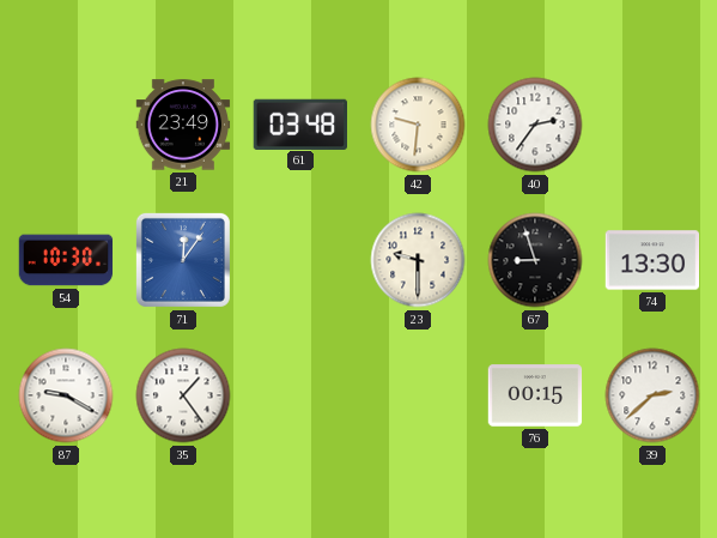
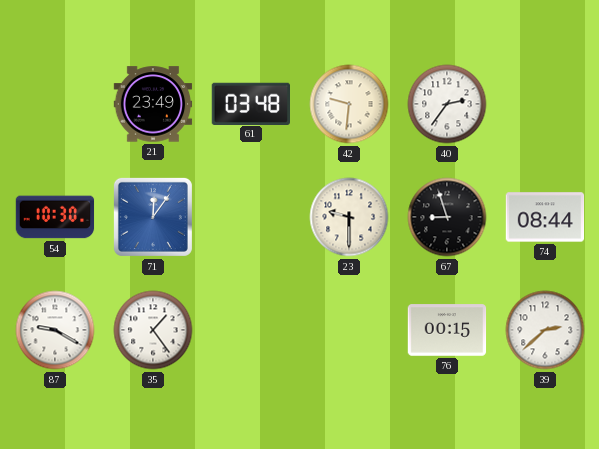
74: 13:30 -> 08:44
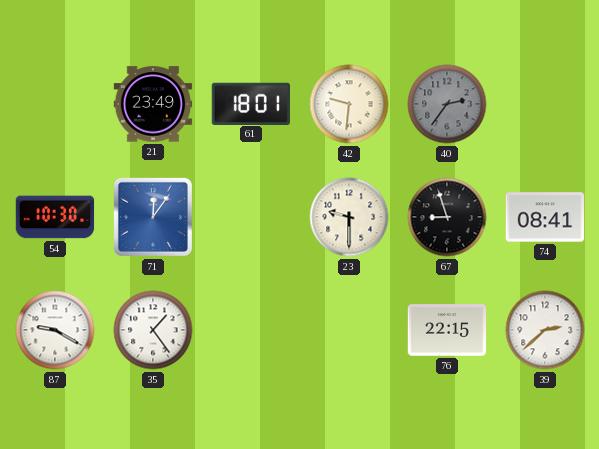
61: 03:48 -> 18:01
40 dial: white -> grey
74: 08:44 -> 08:41
76: 00:15 -> 22:15
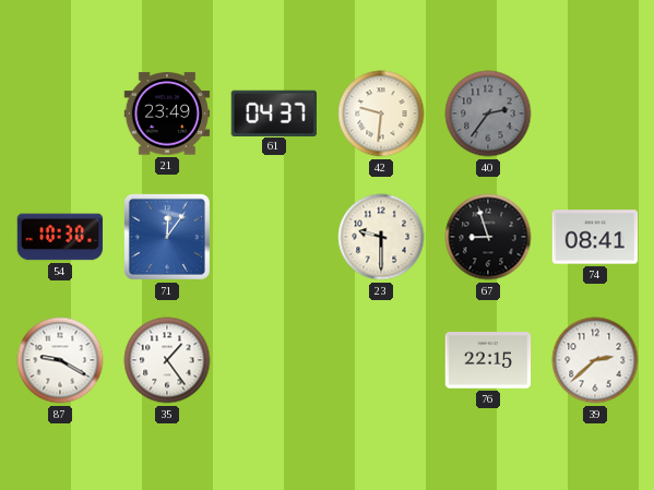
61: 18:01 -> 04:37
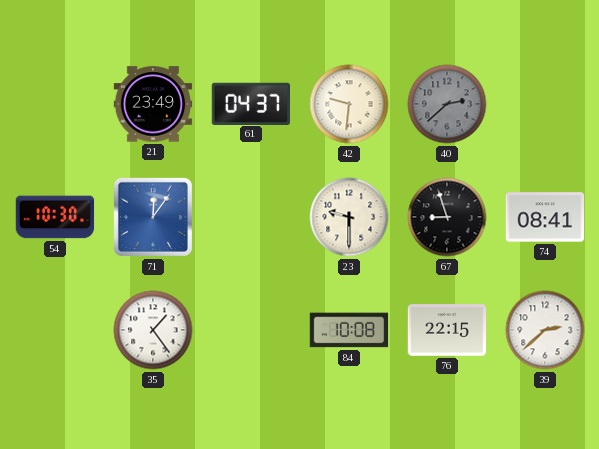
40: 2:36 -> 2:38
87: 9:20 -> none
84: none -> 10:08
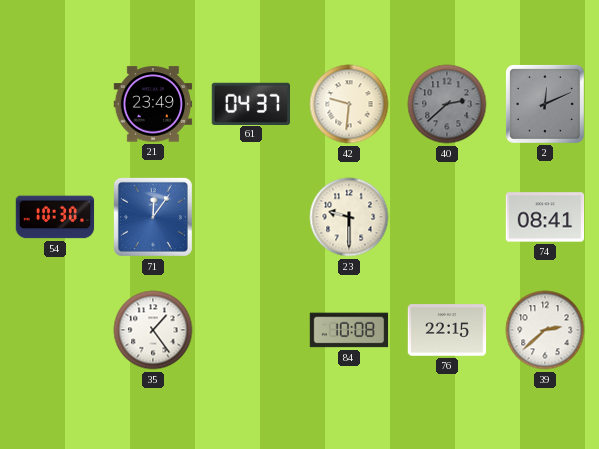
2: none -> 12:11
67: 8:57 -> none
